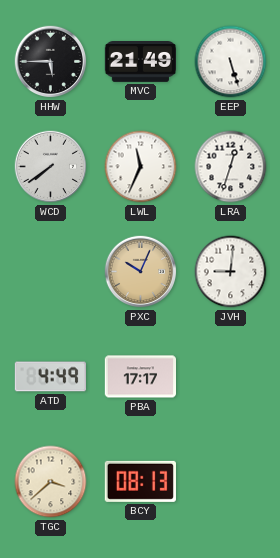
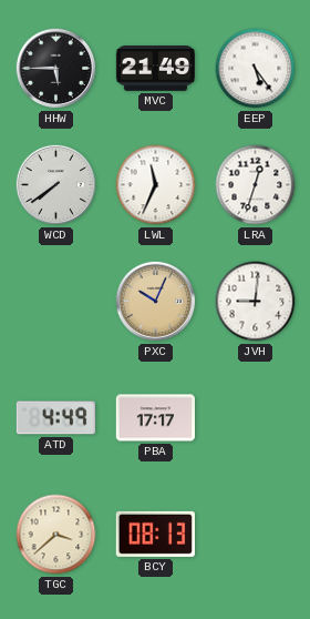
EEP: 5:27 -> 5:24
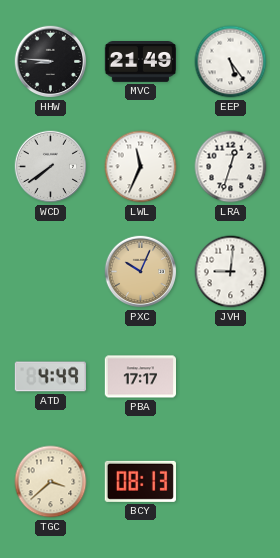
HHW: 5:45 -> 8:46
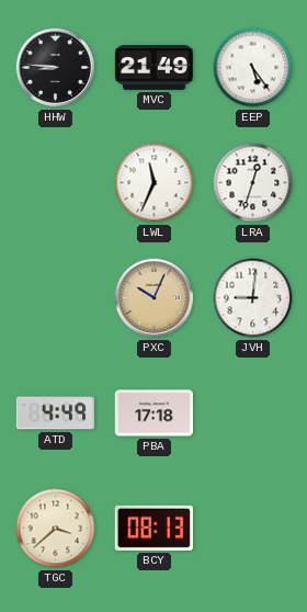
WCD: 7:39 -> none
PBA: 17:17 -> 17:18
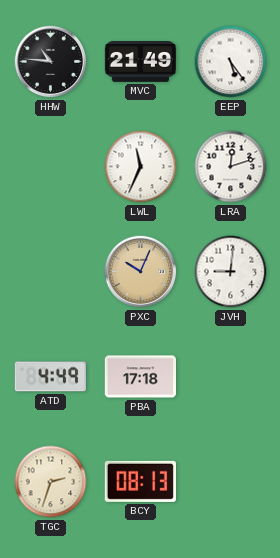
HHW: 8:46 -> 10:46
LRA: 12:33 -> 12:12
TGC: 3:38 -> 2:33
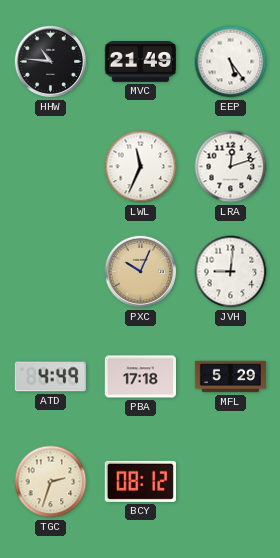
MFL: none -> 5:29
BCY: 08:13 -> 08:12
